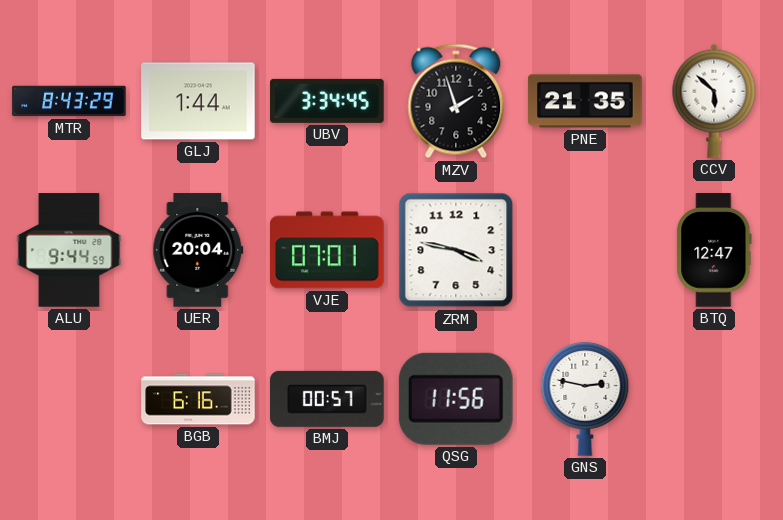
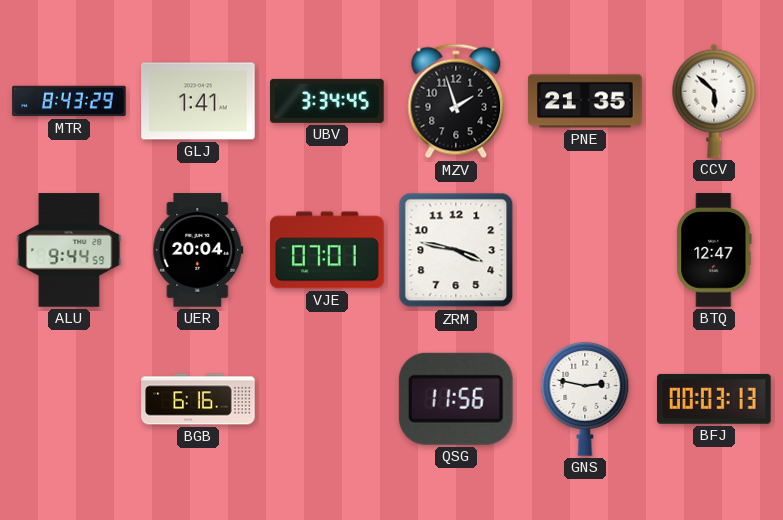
GLJ: 1:44 -> 1:41
BMJ: 00:57 -> none
BFJ: none -> 00:03
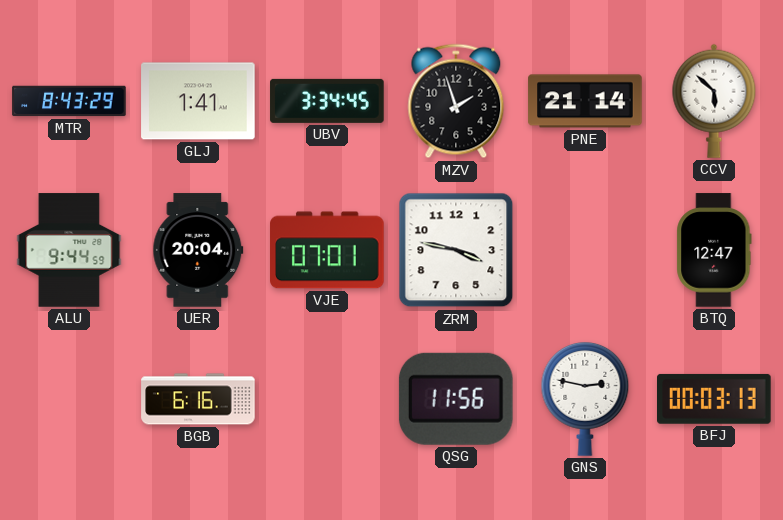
PNE: 21:35 -> 21:14
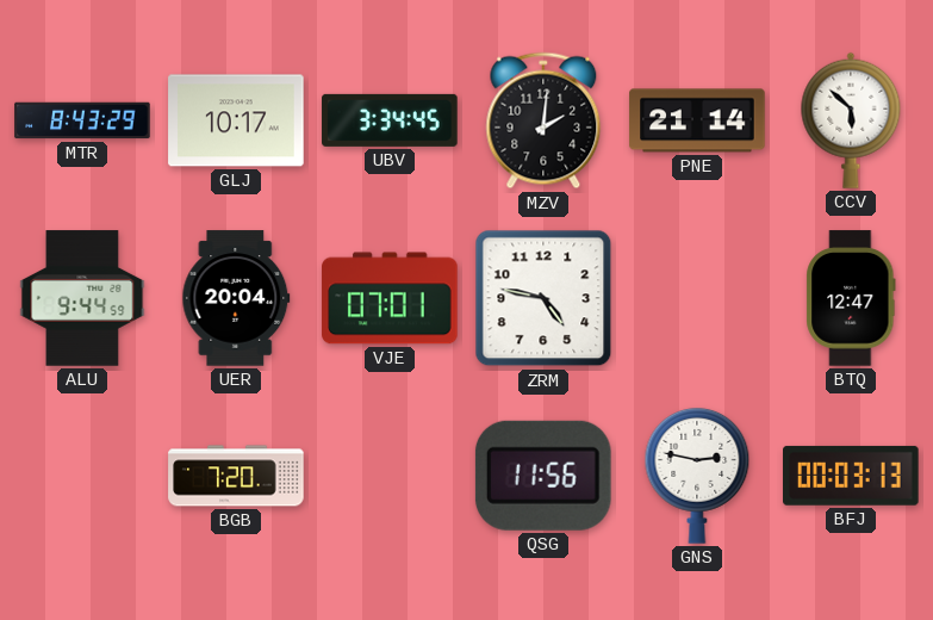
GLJ: 1:41 -> 10:17
MZV: 1:57 -> 2:01
ZRM: 3:47 -> 4:47
BGB: 6:16 -> 7:20
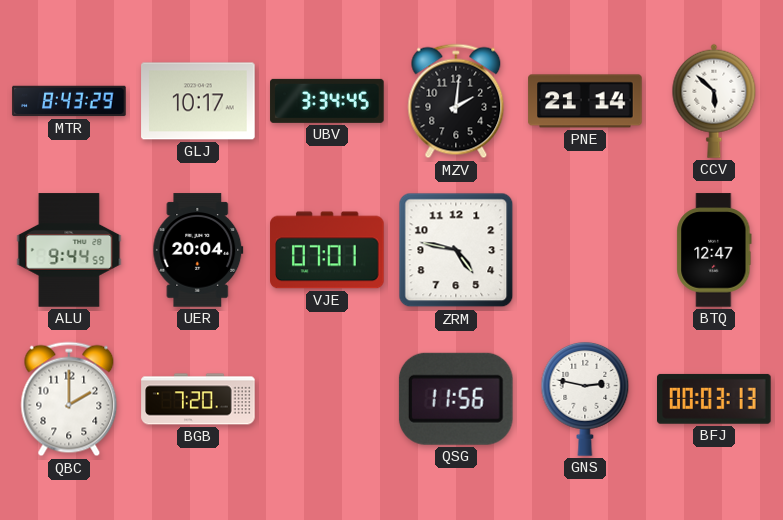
QBC: none -> 2:00
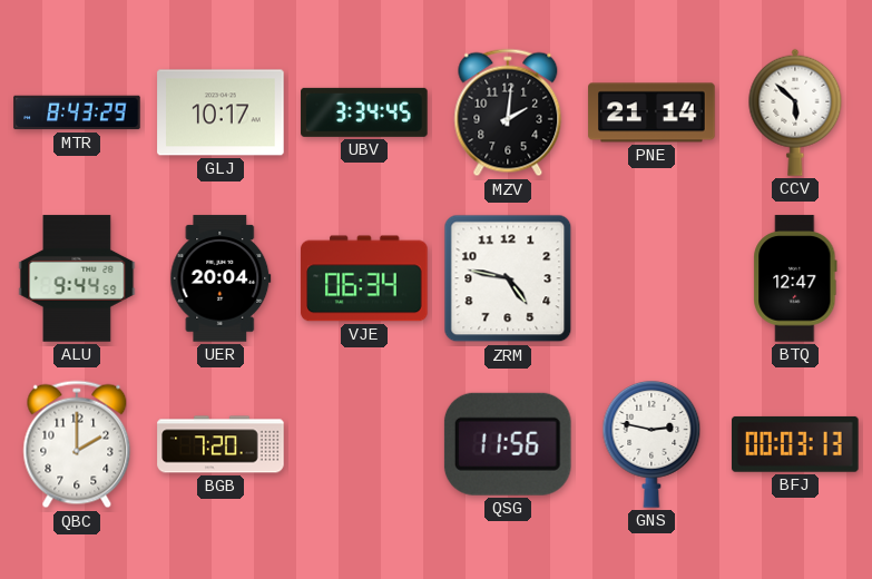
VJE: 07:01 -> 06:34
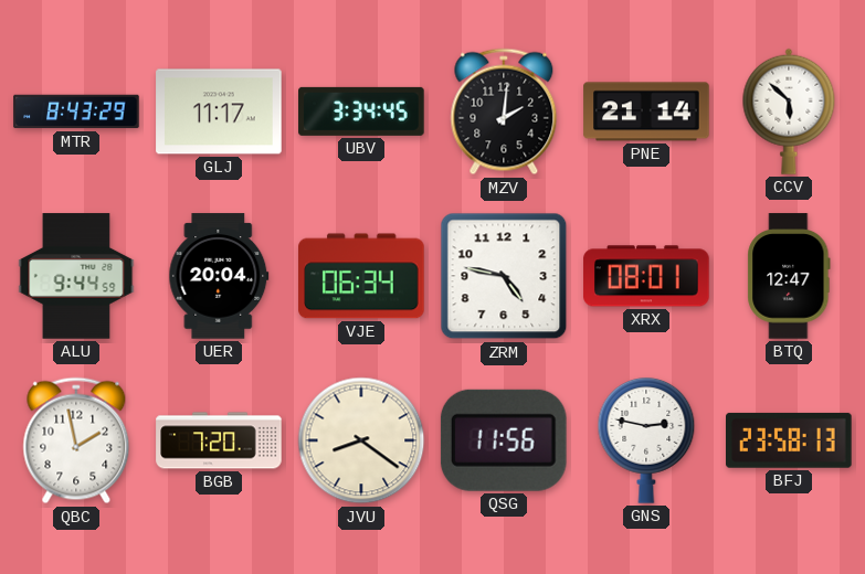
GLJ: 10:17 -> 11:17
XRX: none -> 08:01
QBC: 2:00 -> 1:58
JVU: none -> 8:21
BFJ: 00:03 -> 23:58
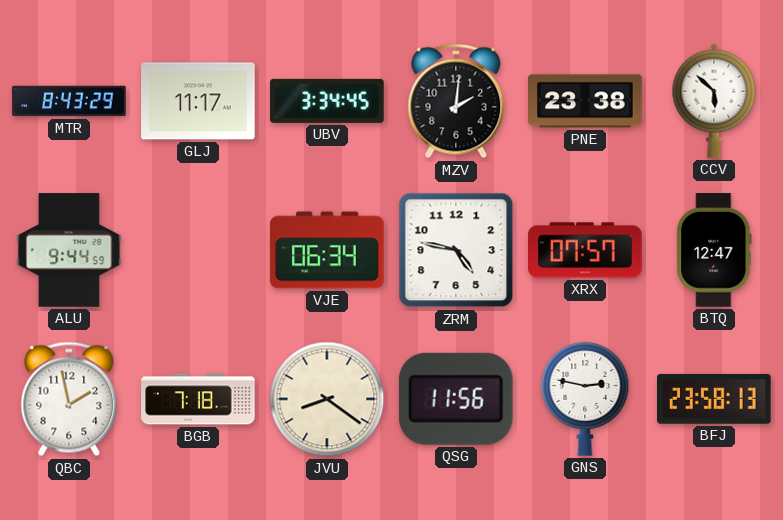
PNE: 21:14 -> 23:38
UER: 20:04 -> none
XRX: 08:01 -> 07:57
BGB: 7:20 -> 7:18
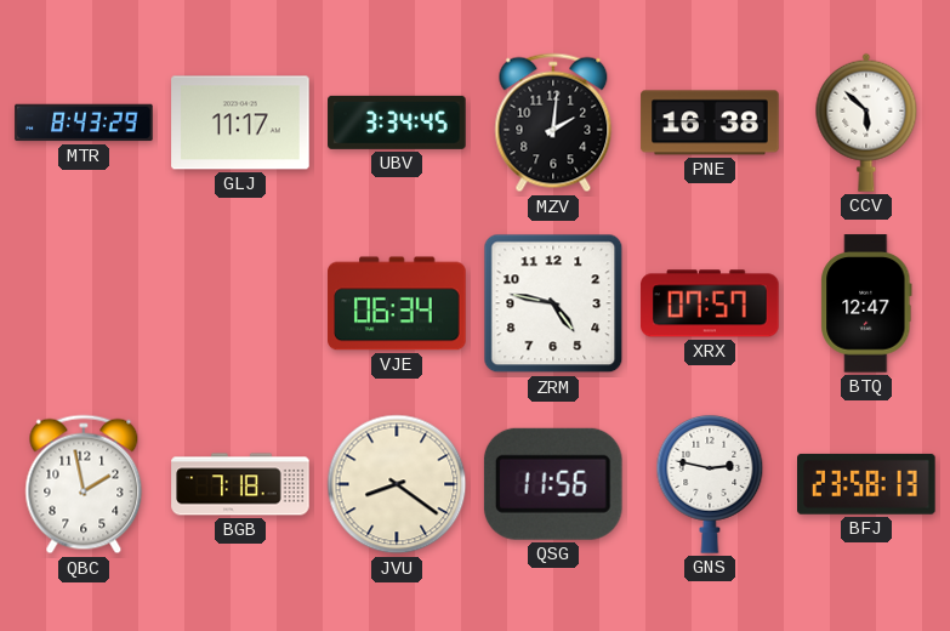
PNE: 23:38 -> 16:38
ALU: 9:44 -> none
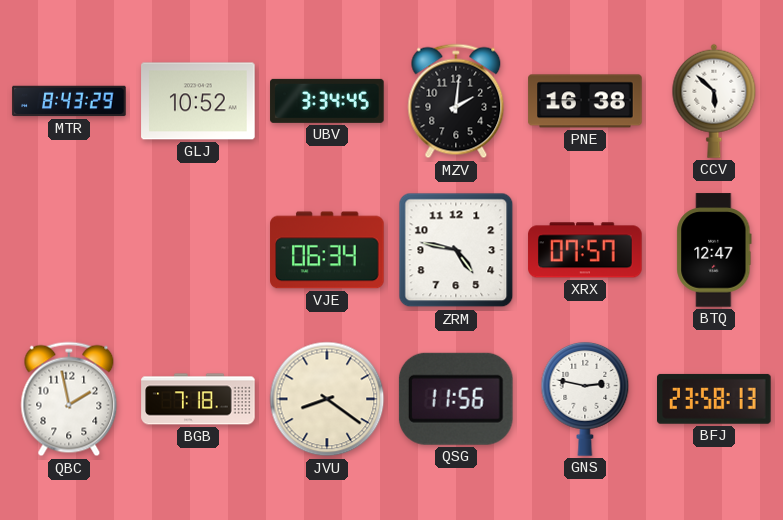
GLJ: 11:17 -> 10:52
